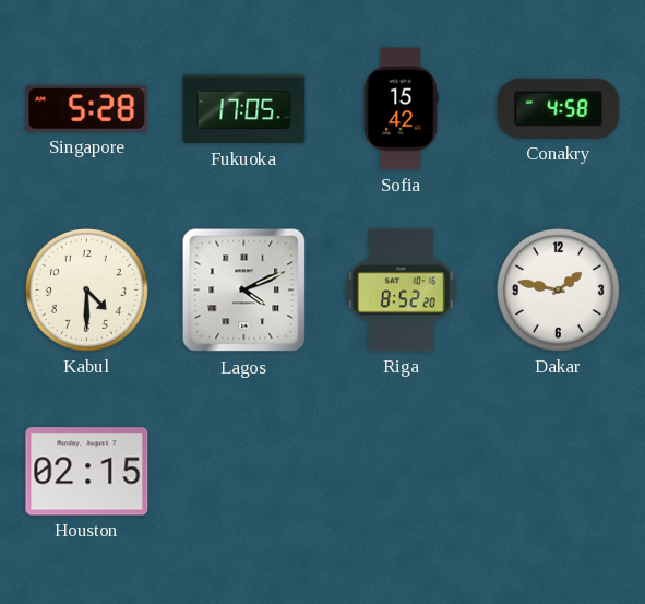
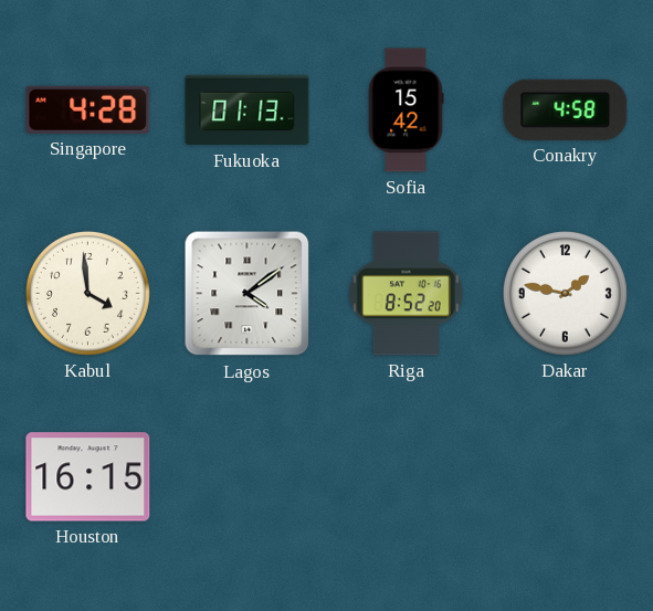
Singapore: 5:28 -> 4:28
Fukuoka: 17:05 -> 01:13
Kabul: 4:30 -> 3:59
Lagos: 4:11 -> 4:09
Houston: 02:15 -> 16:15
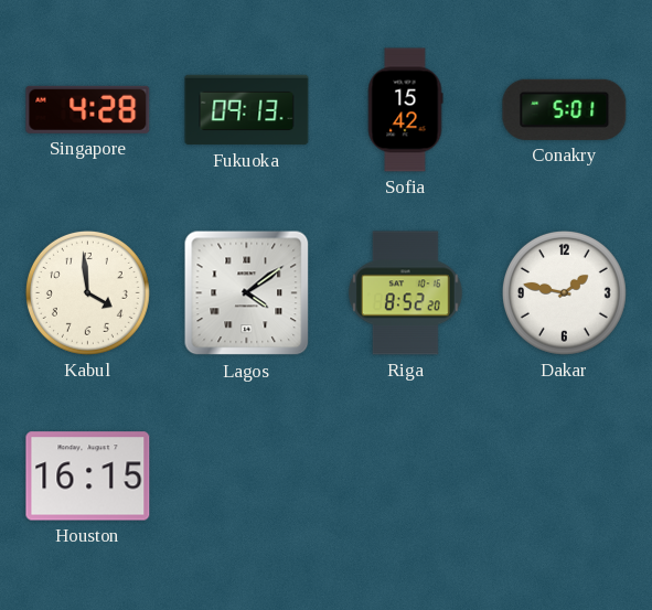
Fukuoka: 01:13 -> 09:13
Conakry: 4:58 -> 5:01
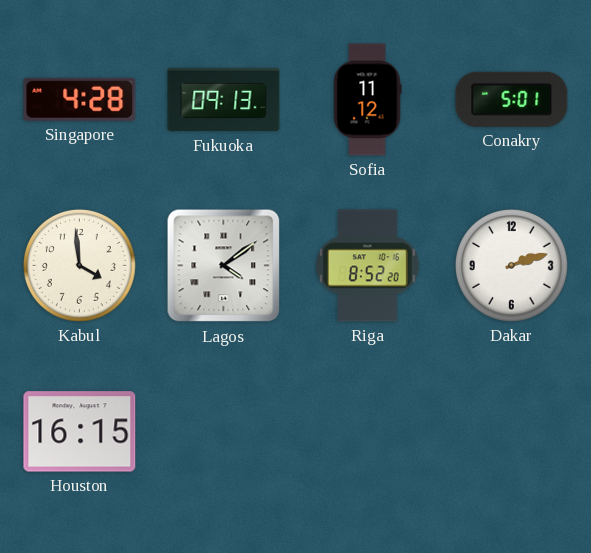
Sofia: 15:42 -> 11:12
Dakar: 1:47 -> 2:12
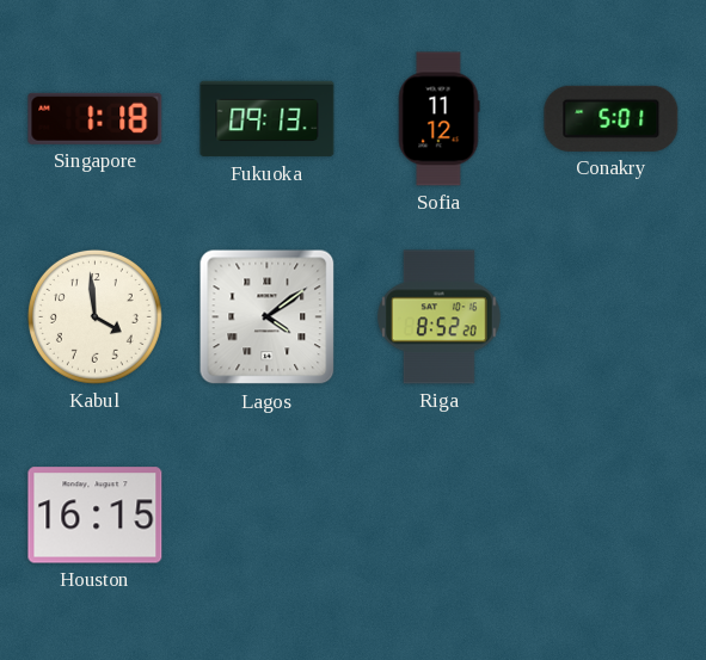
Singapore: 4:28 -> 1:18
Dakar: 2:12 -> none
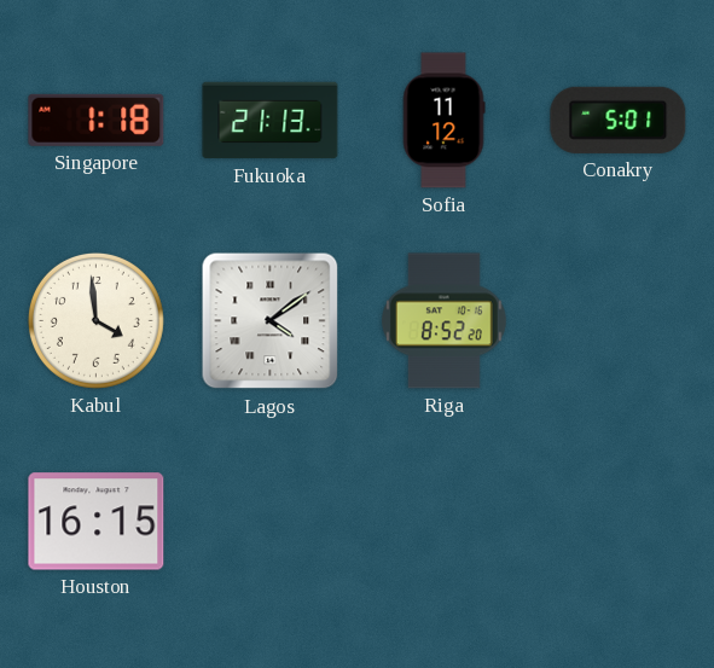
Fukuoka: 09:13 -> 21:13
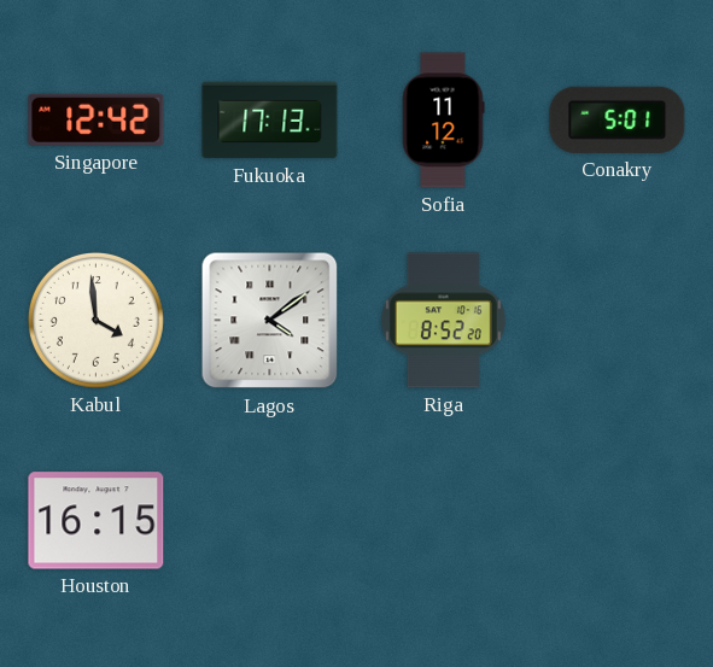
Singapore: 1:18 -> 12:42
Fukuoka: 21:13 -> 17:13
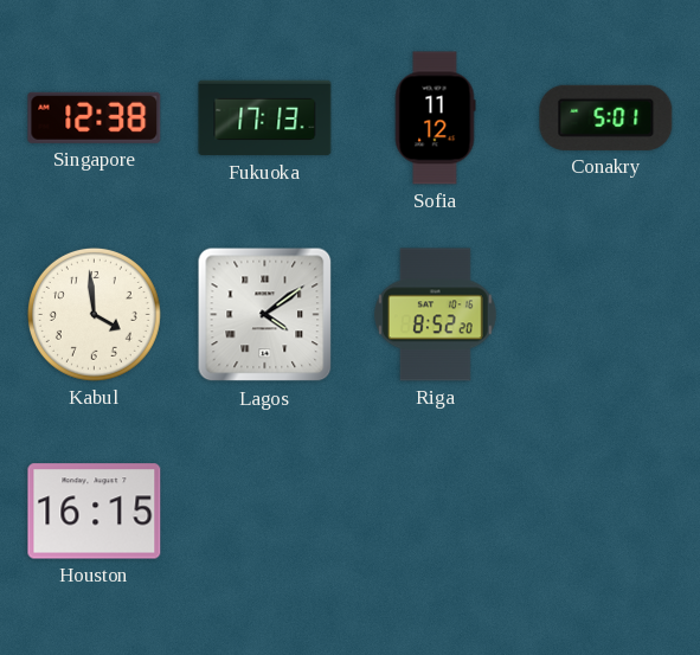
Singapore: 12:42 -> 12:38
